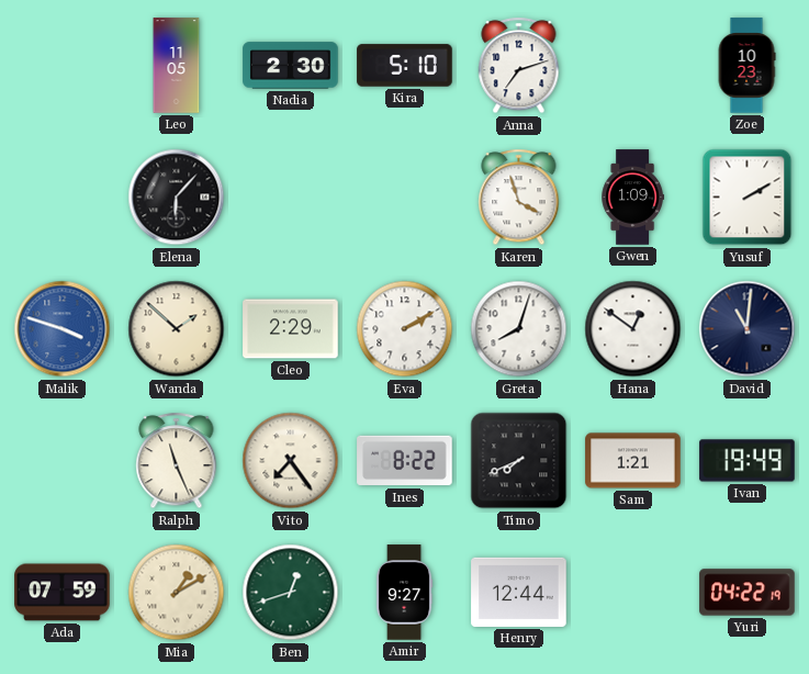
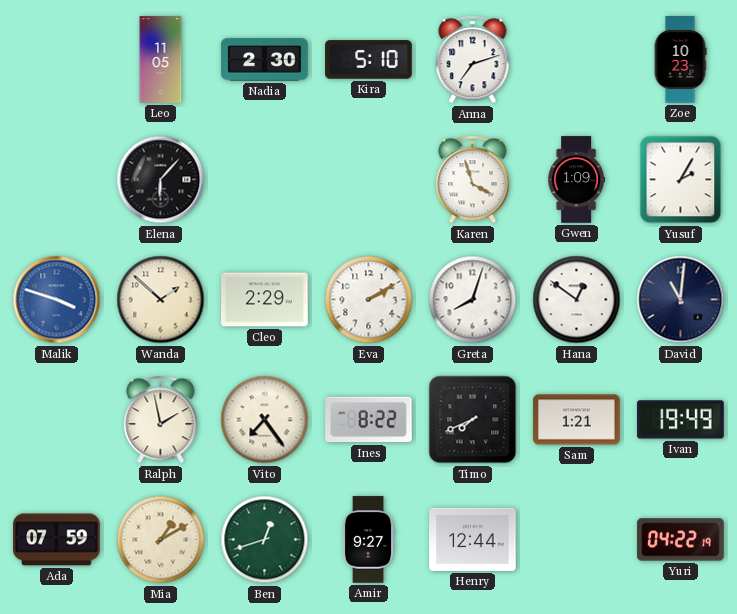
Yusuf: 2:10 -> 2:05
Ralph: 11:26 -> 1:58
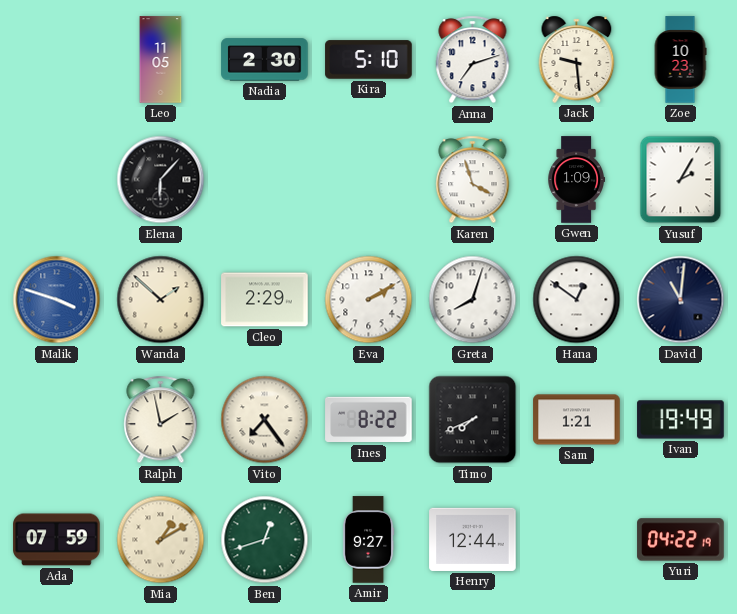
Jack: none -> 9:29
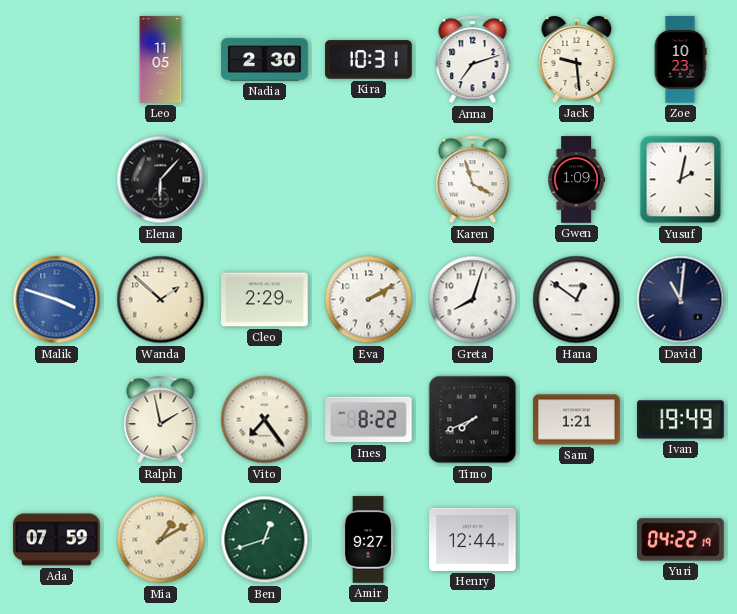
Kira: 5:10 -> 10:31
Yusuf: 2:05 -> 2:02
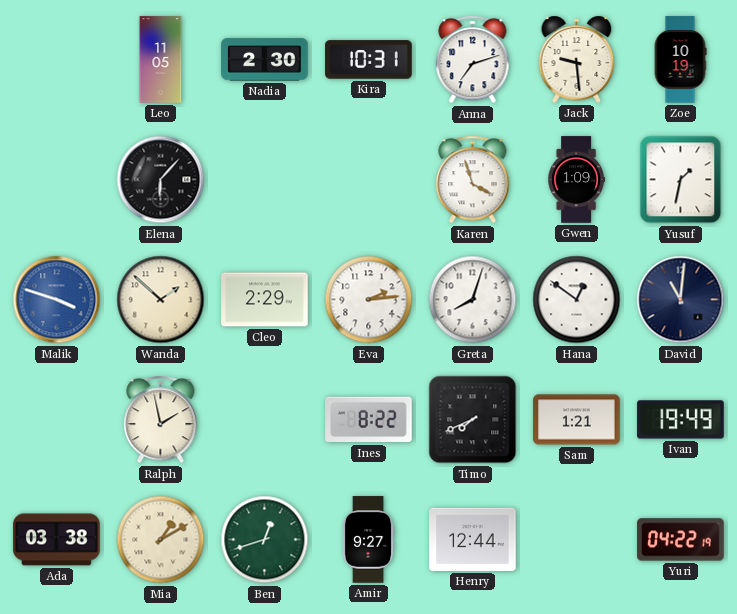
Zoe: 10:23 -> 10:19
Yusuf: 2:02 -> 1:32
Eva: 2:10 -> 2:14
Vito: 7:24 -> none
Ada: 07:59 -> 03:38
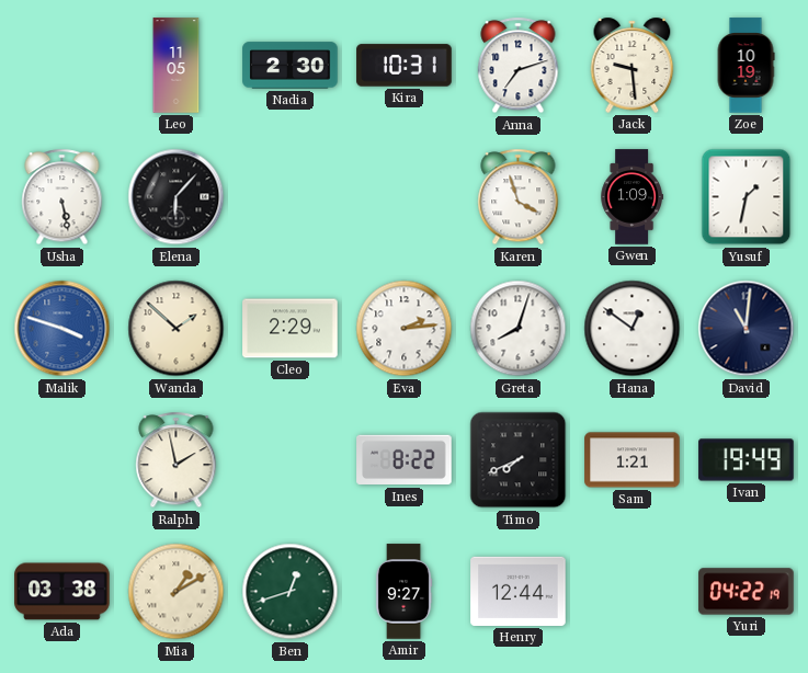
Usha: none -> 5:28
